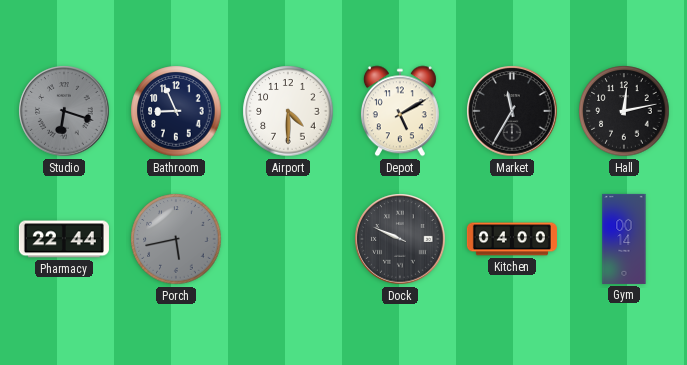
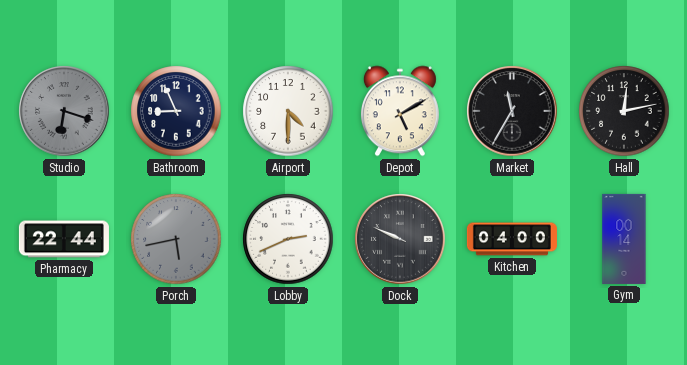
Lobby: none -> 2:41
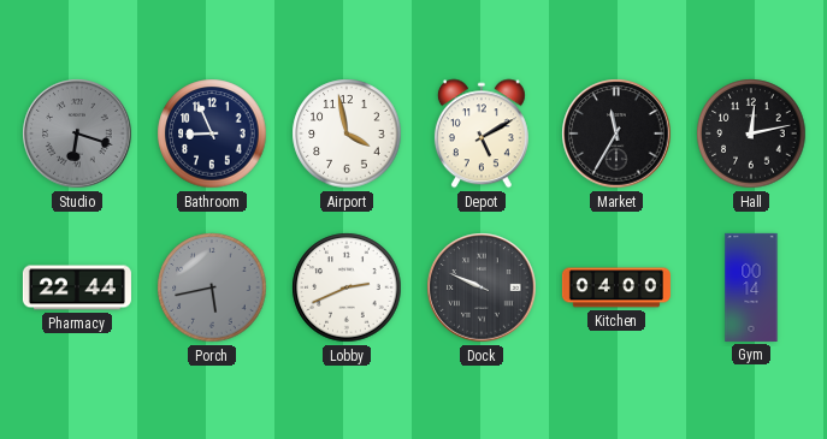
Airport: 4:30 -> 3:58
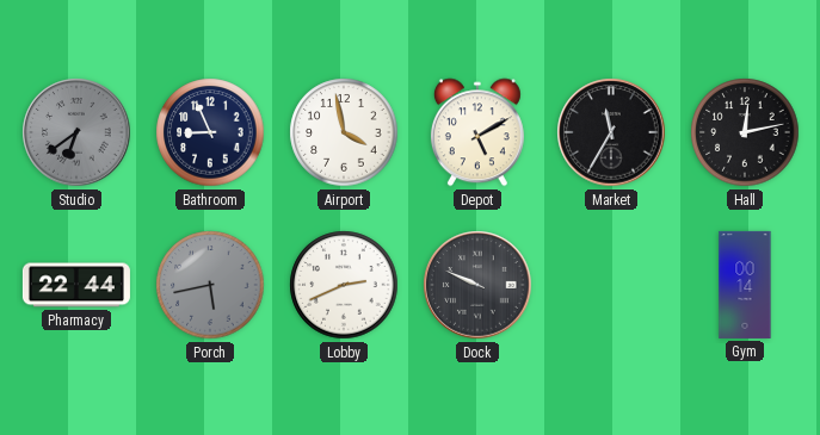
Studio: 6:18 -> 6:39
Kitchen: 04:00 -> none
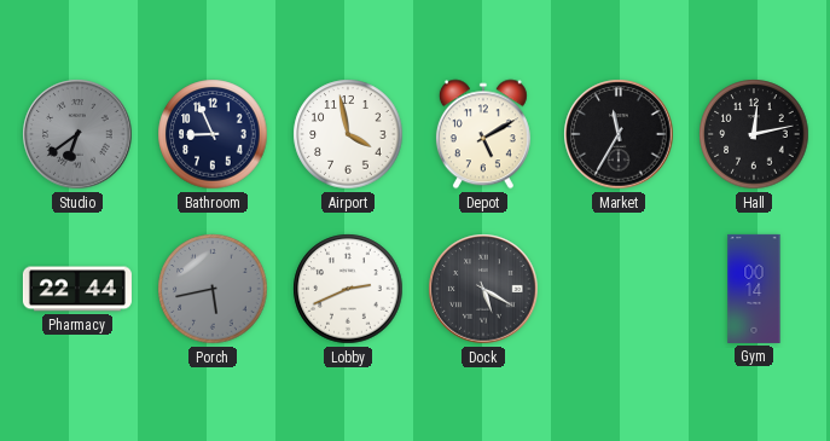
Dock: 9:49 -> 5:20
